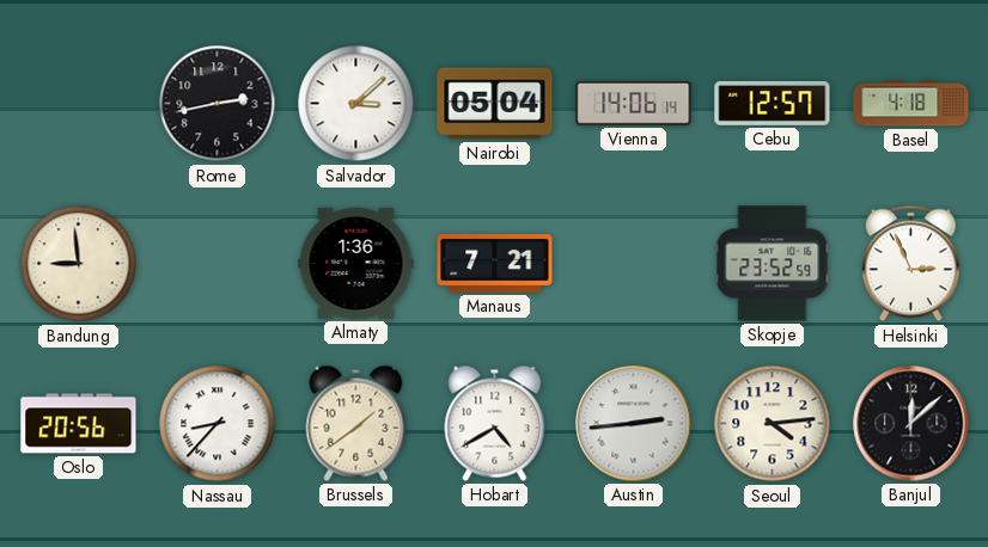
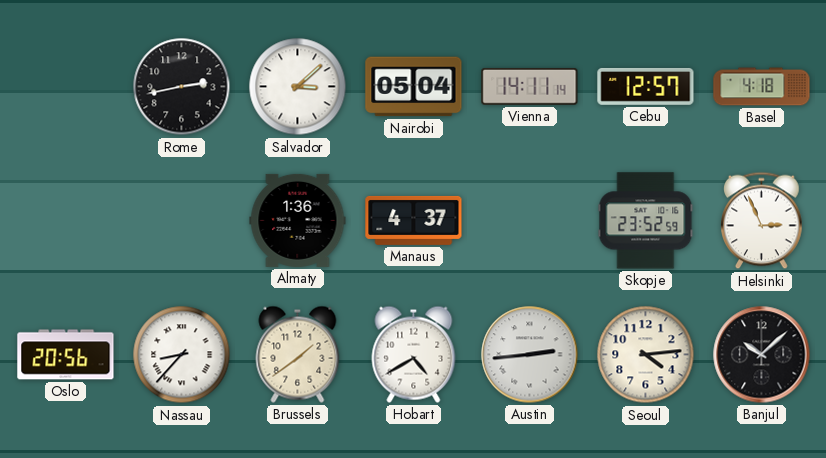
Vienna: 14:06 -> 14:11
Bandung: 8:59 -> none
Manaus: 7:21 -> 4:37
Banjul: 12:08 -> 10:08
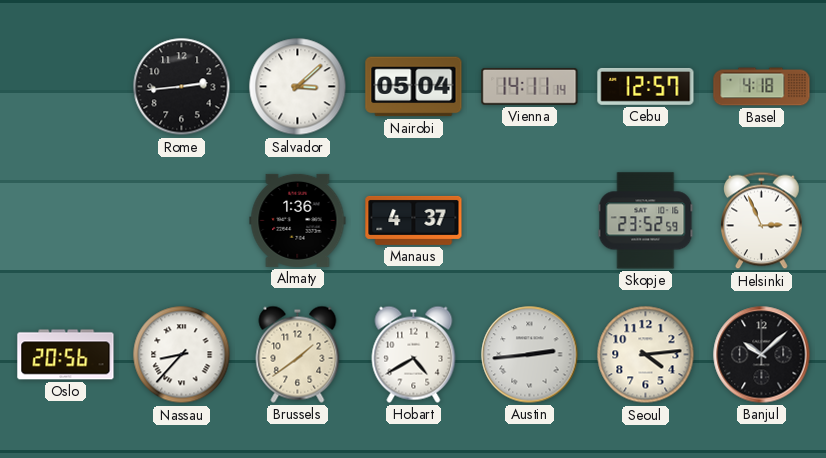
Rome: 2:43 -> 2:44
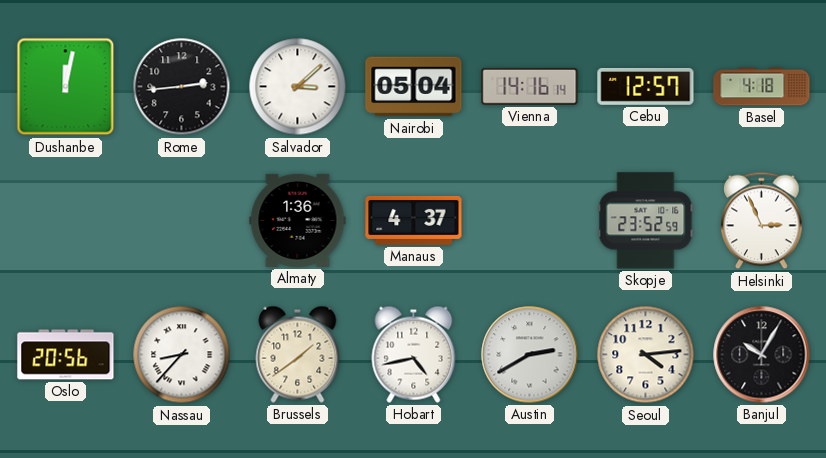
Dushanbe: none -> 12:02
Vienna: 14:11 -> 14:16
Hobart: 4:40 -> 4:43
Austin: 2:44 -> 2:40
Banjul: 10:08 -> 10:05
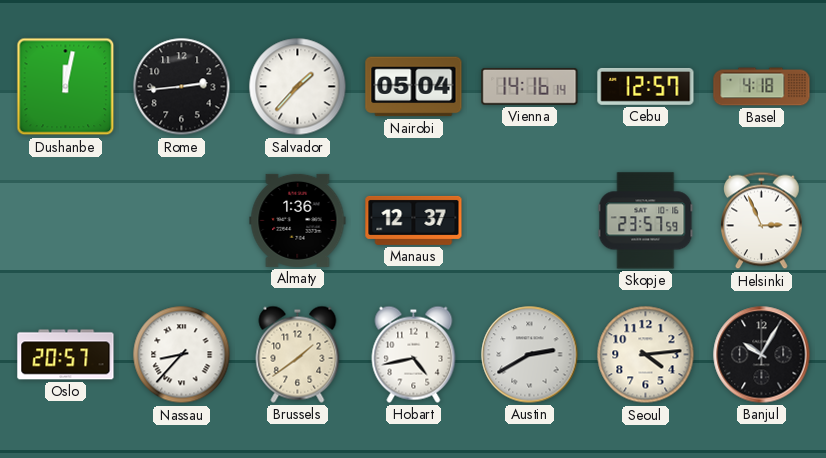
Salvador: 3:08 -> 1:37
Manaus: 4:37 -> 12:37
Skopje: 23:52 -> 23:57
Oslo: 20:56 -> 20:57
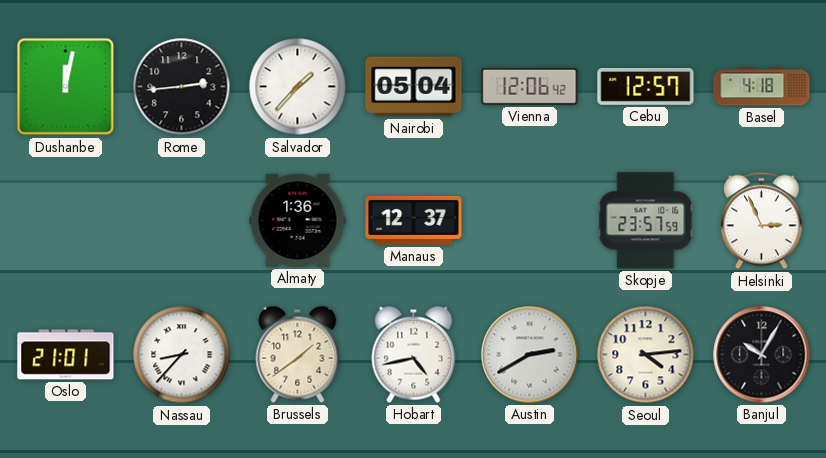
Vienna: 14:16 -> 12:06
Oslo: 20:57 -> 21:01
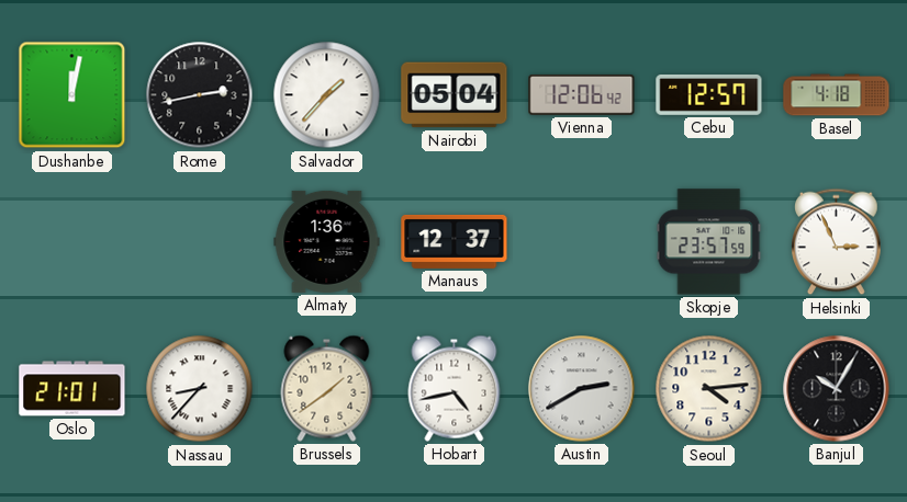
Rome: 2:44 -> 2:43
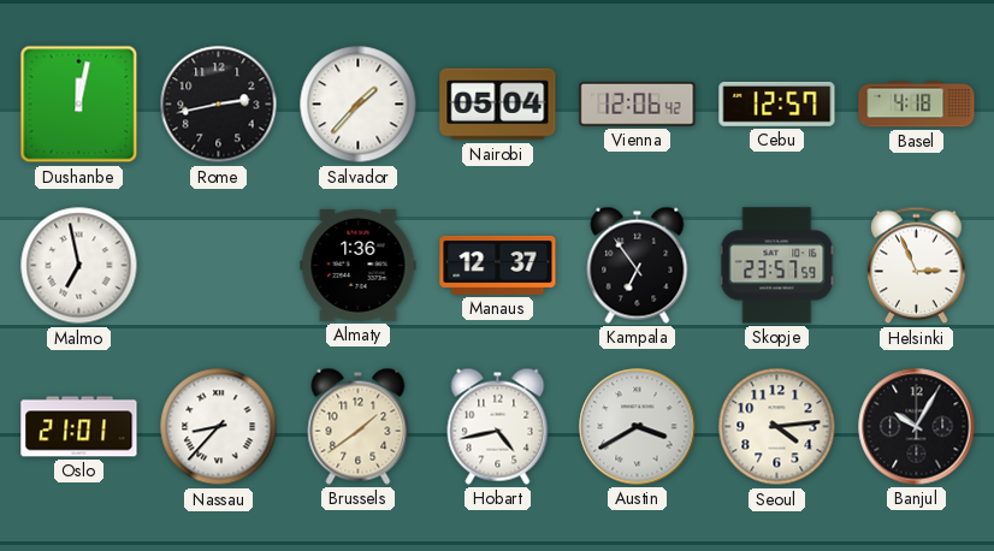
Malmo: none -> 6:58
Kampala: none -> 6:54
Austin: 2:40 -> 3:40
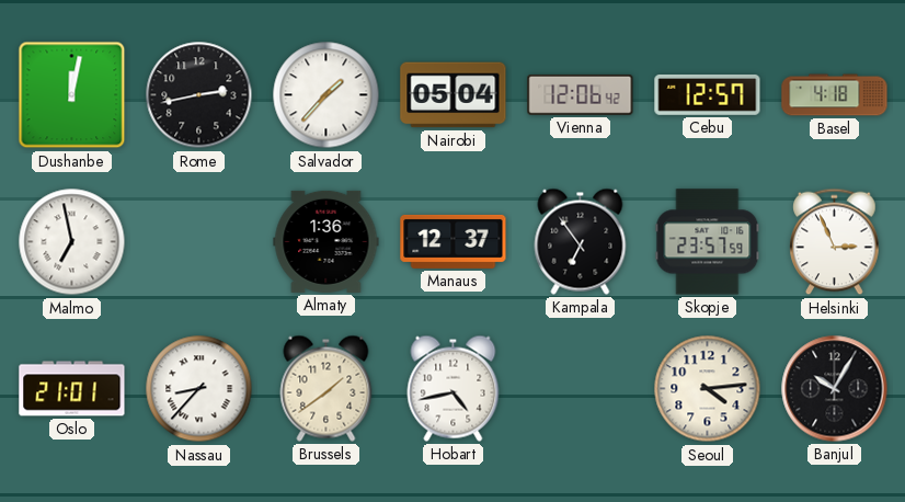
Austin: 3:40 -> none
